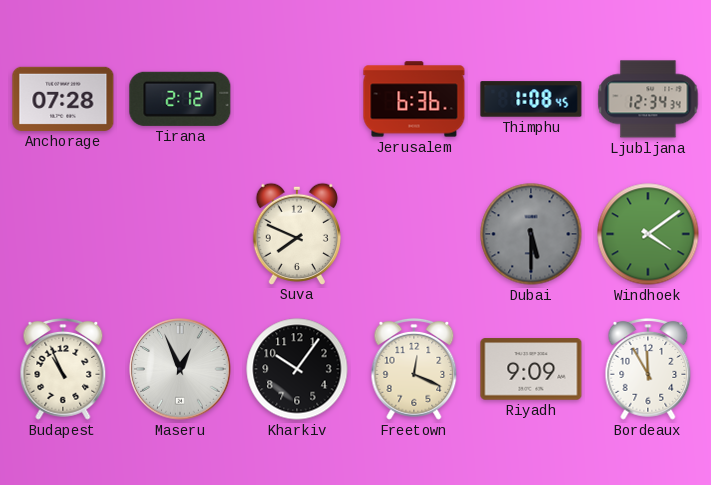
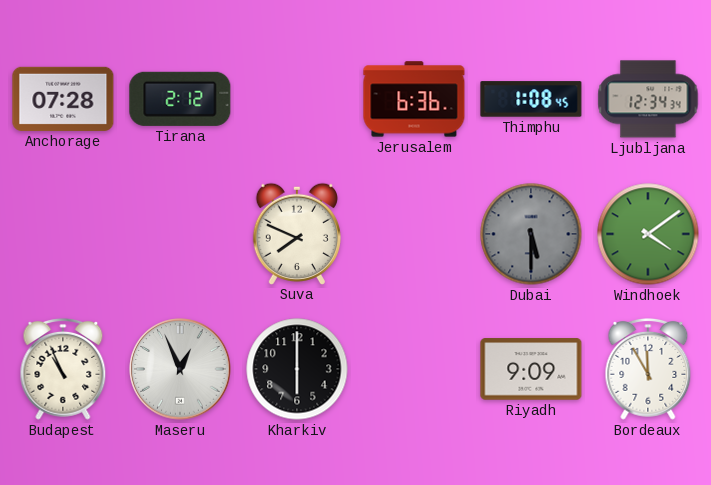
Kharkiv: 10:06 -> 6:00
Freetown: 12:19 -> none
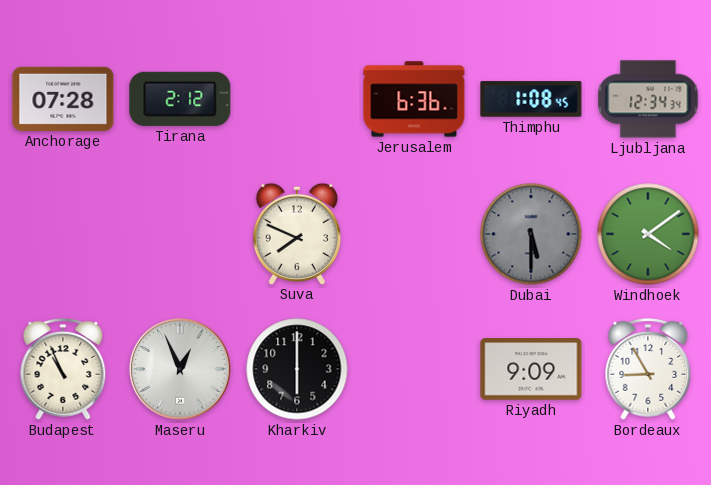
Bordeaux: 11:55 -> 8:55
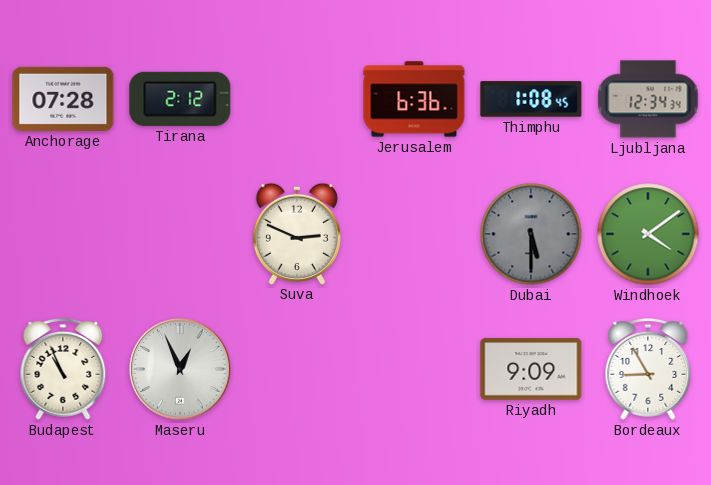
Suva: 7:49 -> 2:49
Kharkiv: 6:00 -> none
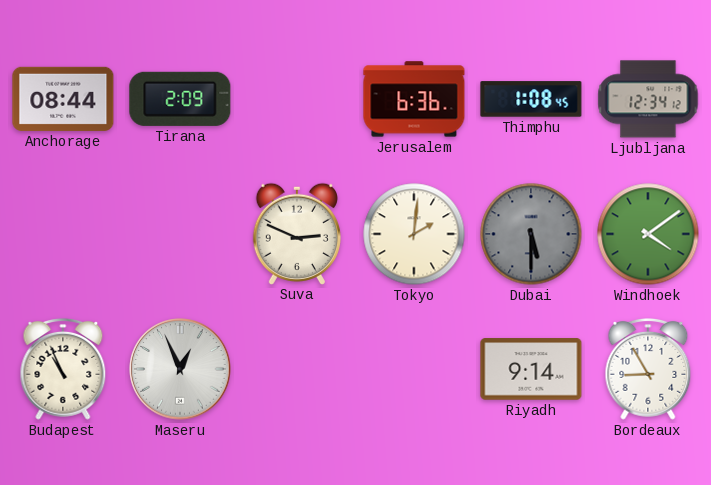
Anchorage: 07:28 -> 08:44
Tirana: 2:12 -> 2:09
Ljubljana: 12:34:34 -> 12:34:12
Tokyo: none -> 2:01
Riyadh: 9:09 -> 9:14
